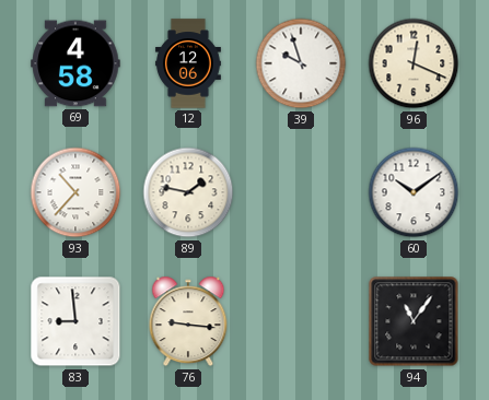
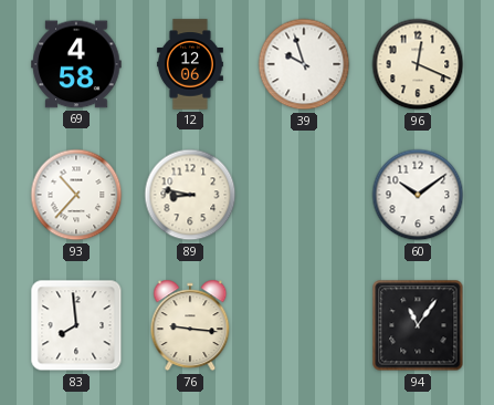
89: 1:47 -> 8:47
83: 8:59 -> 7:59
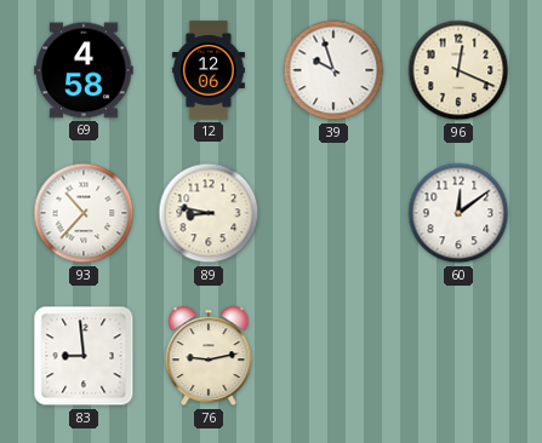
60: 10:09 -> 12:09
83: 7:59 -> 8:59
76: 9:16 -> 9:13
94: 11:06 -> none
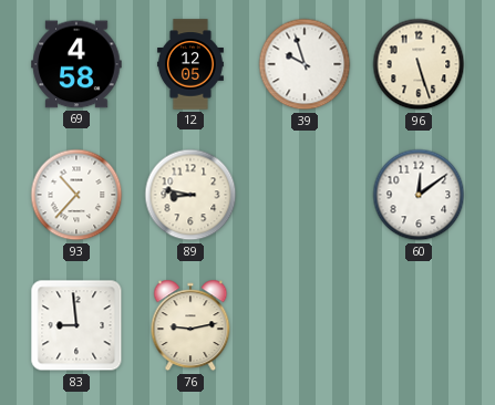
12: 12:06 -> 12:05
96: 12:19 -> 5:27
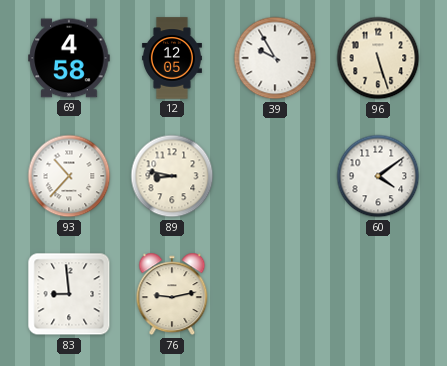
39: 9:57 -> 9:55
60: 12:09 -> 4:09
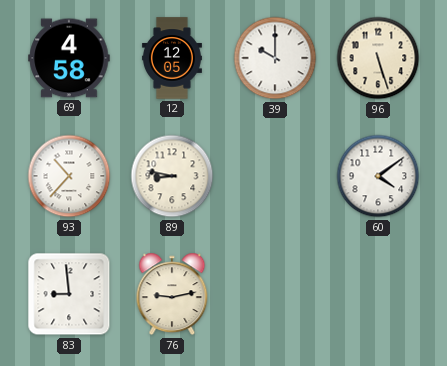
39: 9:55 -> 10:00
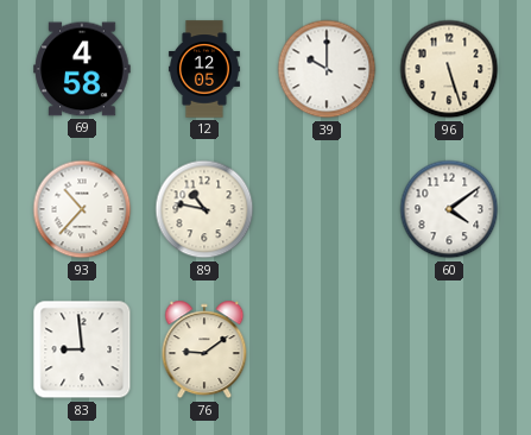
89: 8:47 -> 10:47
76: 9:13 -> 9:09
